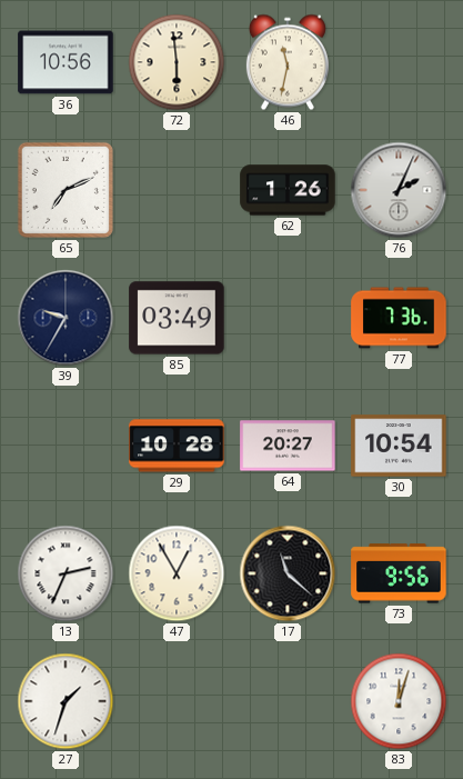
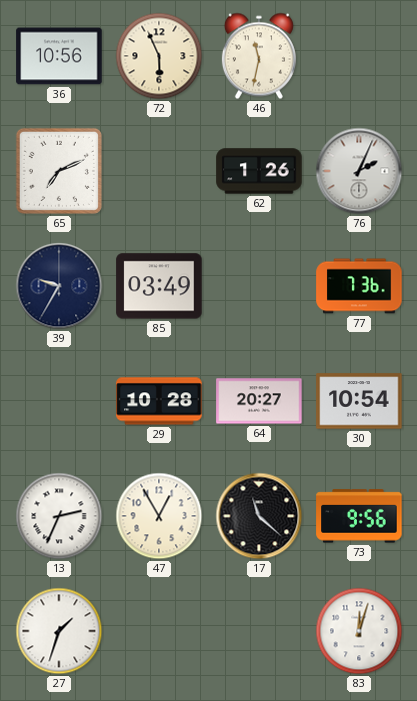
72: 5:59 -> 5:56
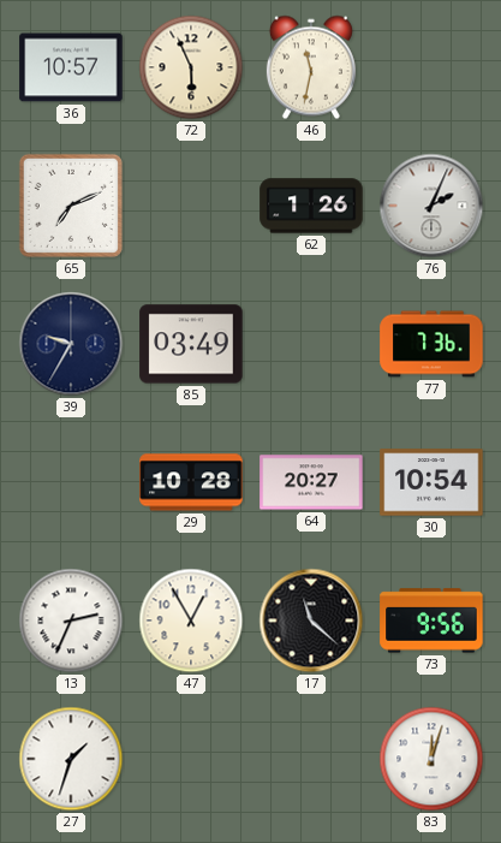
36: 10:56 -> 10:57
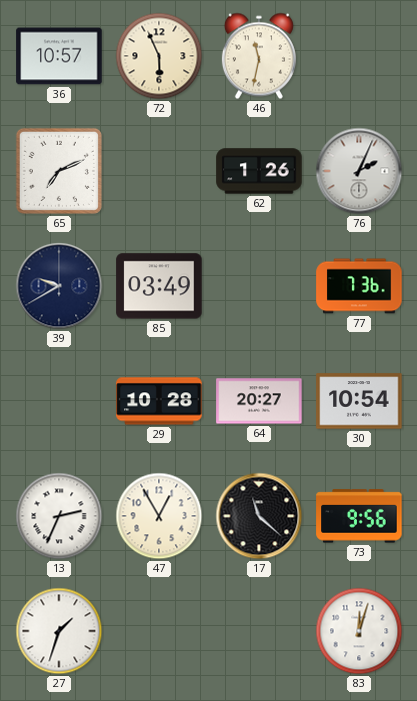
39: 9:35 -> 9:40
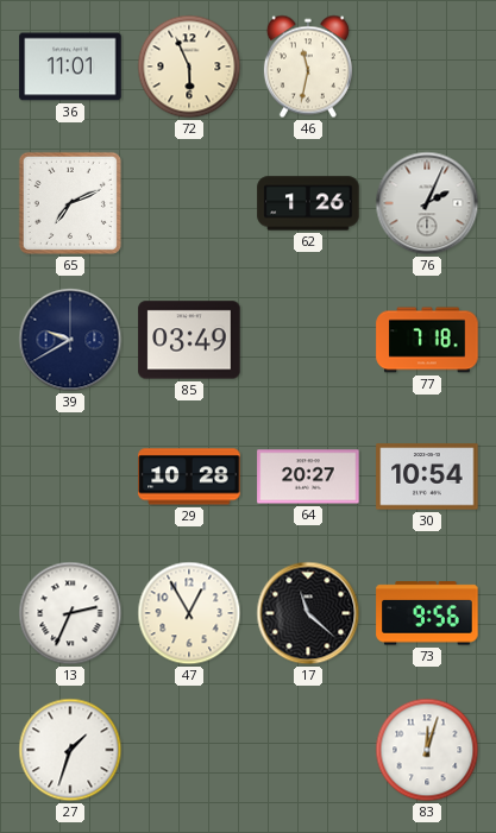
36: 10:57 -> 11:01
77: 7:36 -> 7:18
